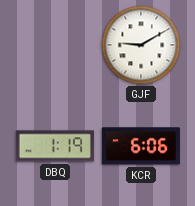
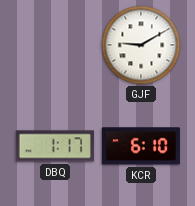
DBQ: 1:19 -> 1:17
KCR: 6:06 -> 6:10
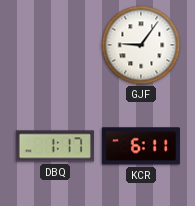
GJF: 9:10 -> 9:06
KCR: 6:10 -> 6:11
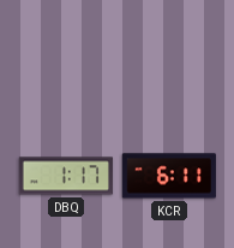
GJF: 9:06 -> none
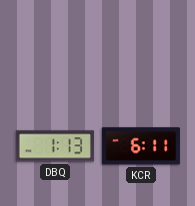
DBQ: 1:17 -> 1:13
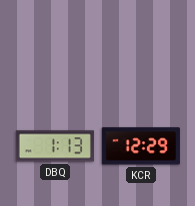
KCR: 6:11 -> 12:29
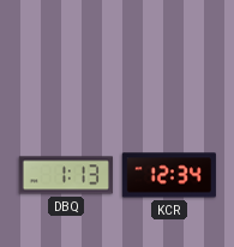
KCR: 12:29 -> 12:34
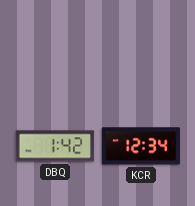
DBQ: 1:13 -> 1:42
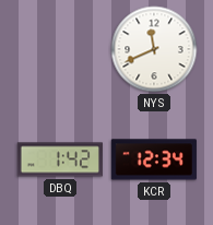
NYS: none -> 11:41
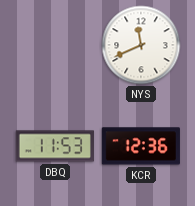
DBQ: 1:42 -> 11:53
KCR: 12:34 -> 12:36
